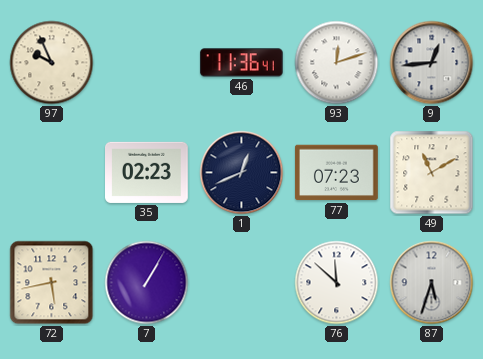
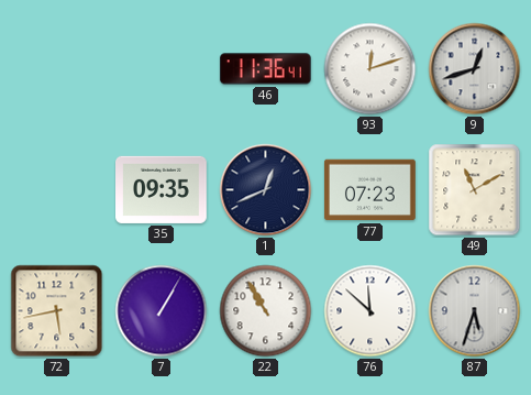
97: 9:56 -> none
9: 12:44 -> 12:42
35: 02:23 -> 09:35
22: none -> 10:55
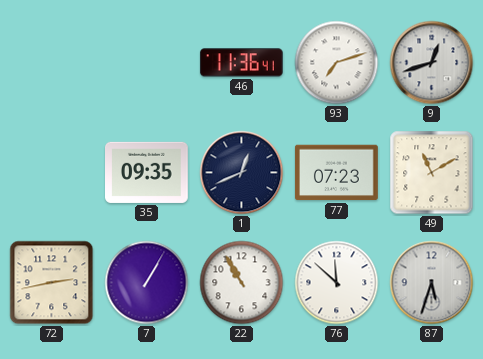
93: 12:12 -> 7:12
72: 5:43 -> 2:43
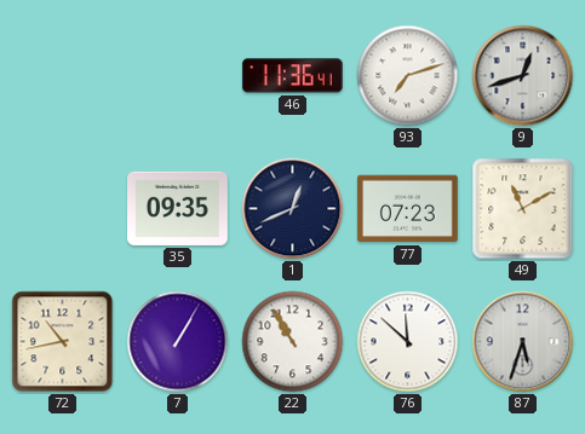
72: 2:43 -> 10:43
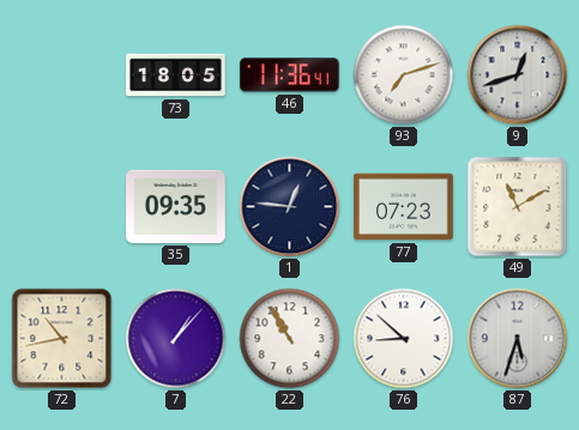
73: none -> 18:05
1: 12:41 -> 12:46
7: 1:05 -> 1:07
76: 11:52 -> 8:52
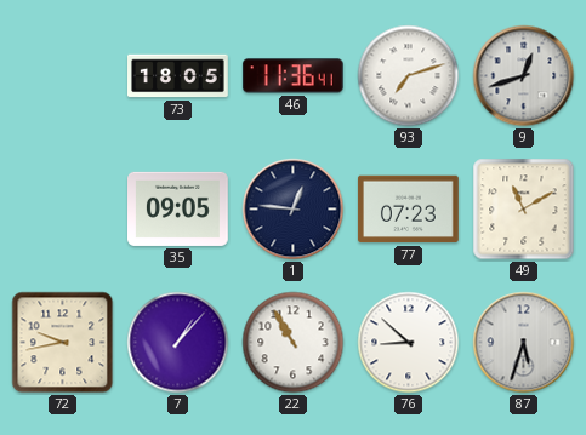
35: 09:35 -> 09:05
72: 10:43 -> 9:43
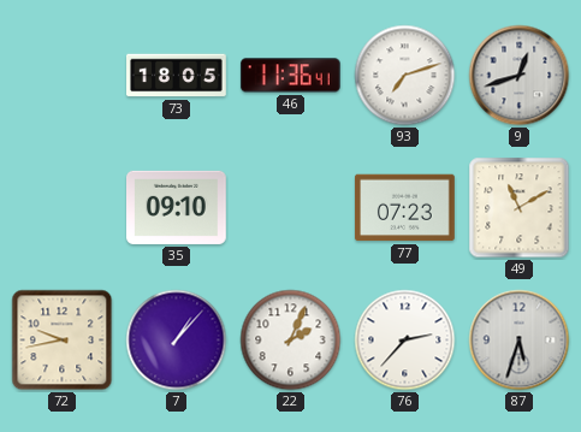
35: 09:05 -> 09:10
1: 12:46 -> none
22: 10:55 -> 2:04
76: 8:52 -> 2:37
